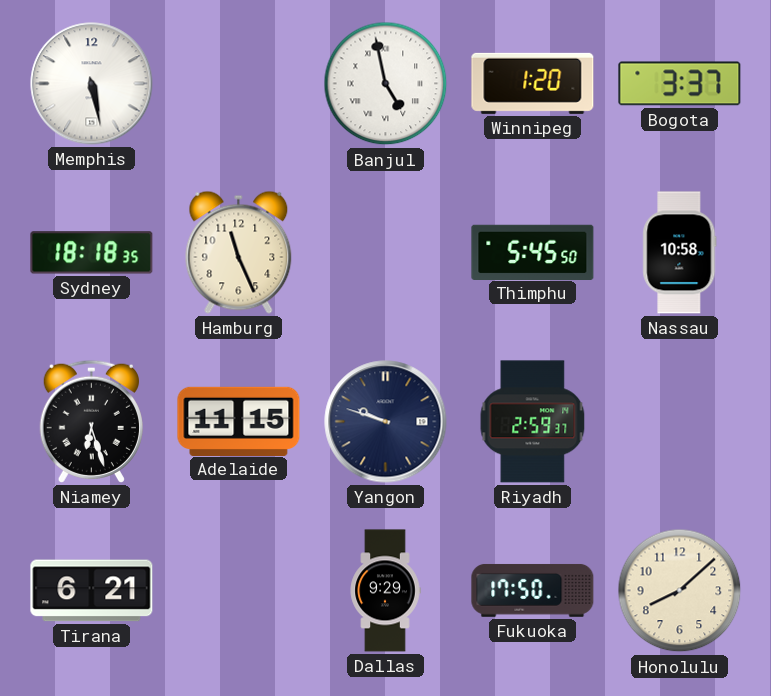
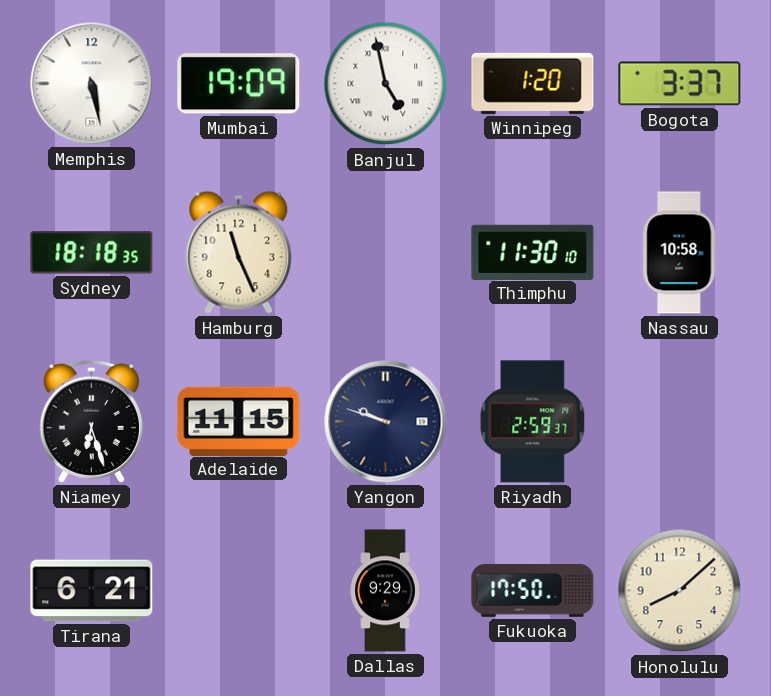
Mumbai: none -> 19:09
Thimphu: 5:45 -> 11:30
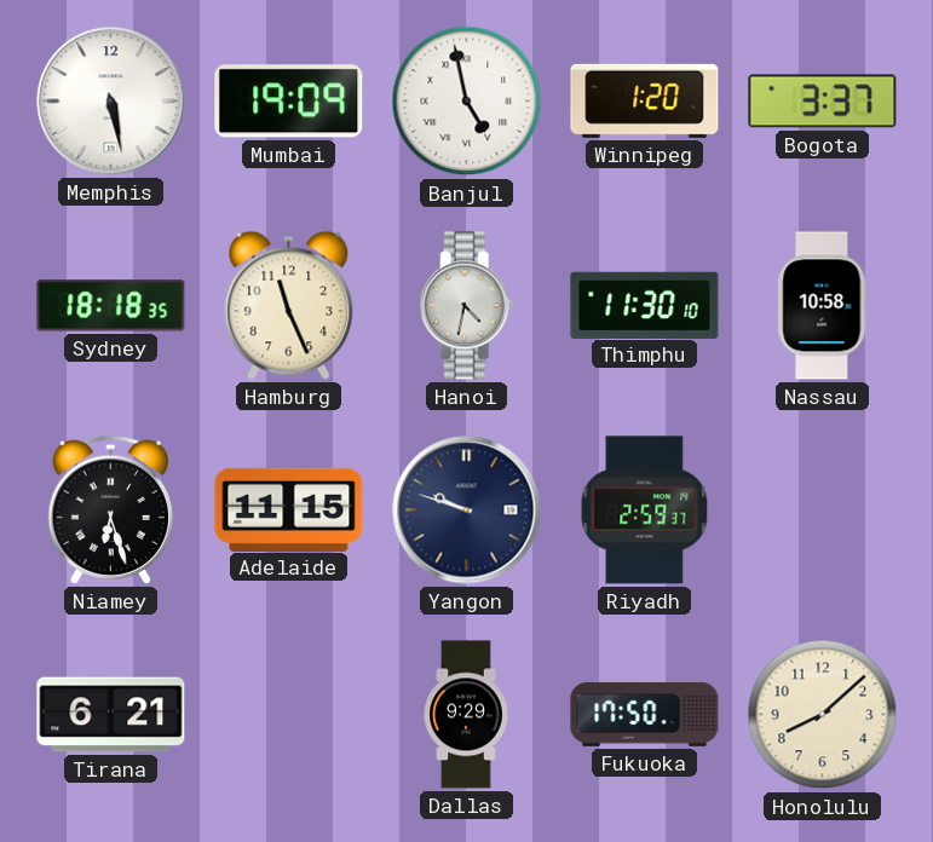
Hanoi: none -> 4:32
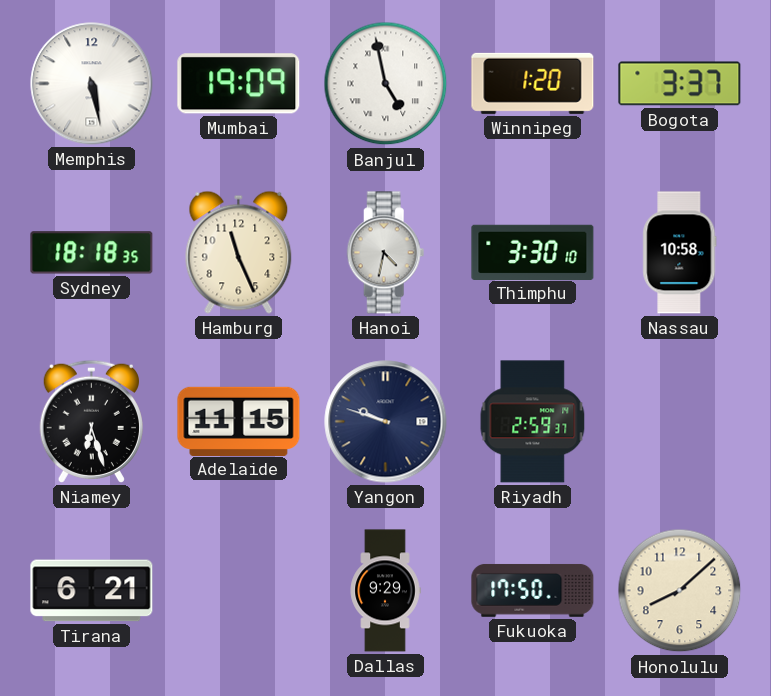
Thimphu: 11:30 -> 3:30
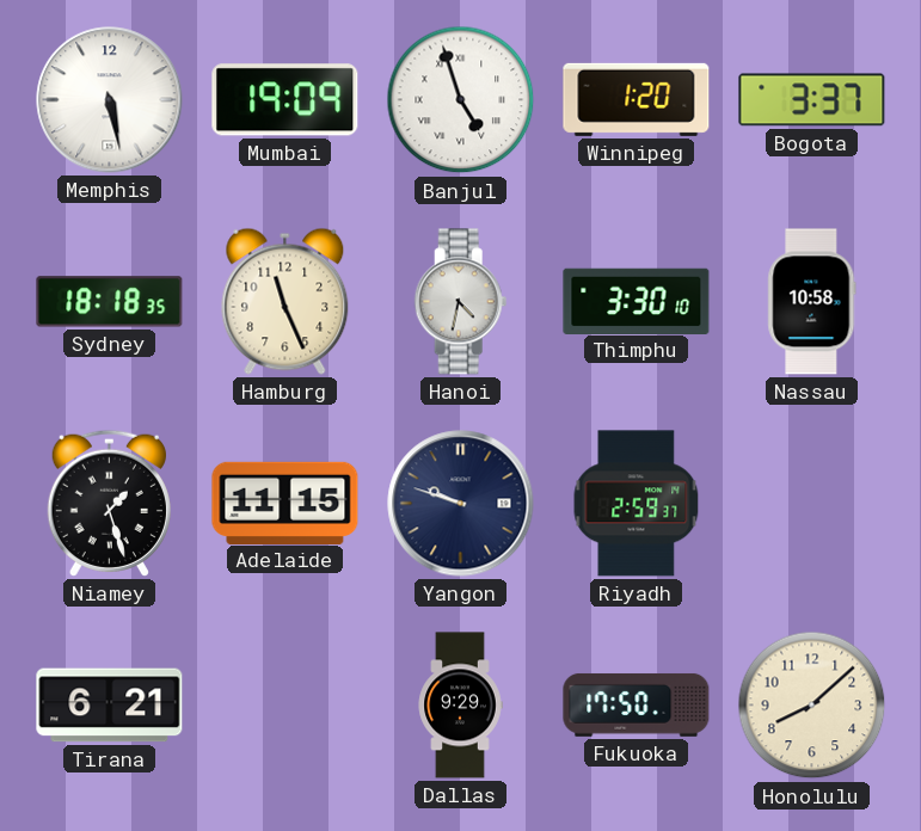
Banjul: 4:58 -> 4:57
Niamey: 6:27 -> 1:27
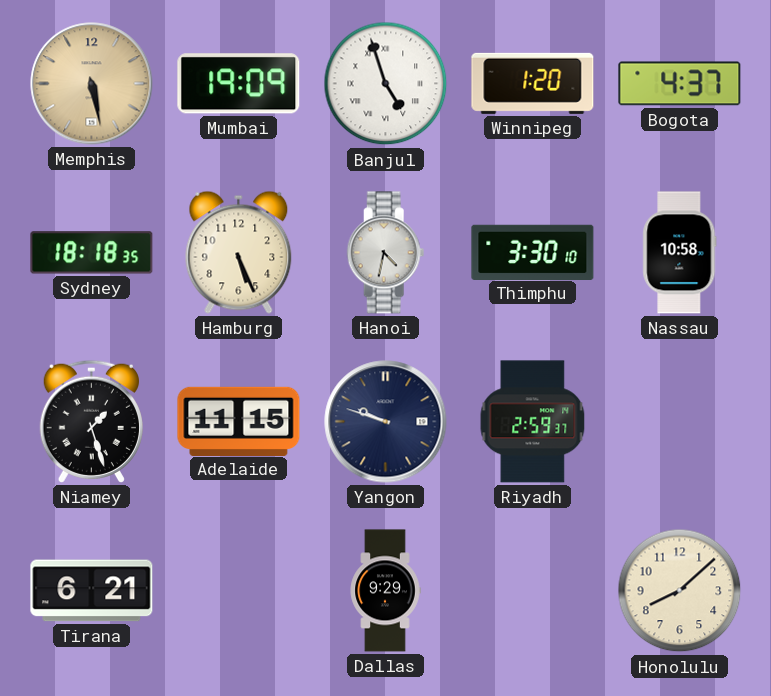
Memphis dial: white -> champagne
Bogota: 3:37 -> 4:37
Hamburg: 11:26 -> 5:26
Fukuoka: 17:50 -> none
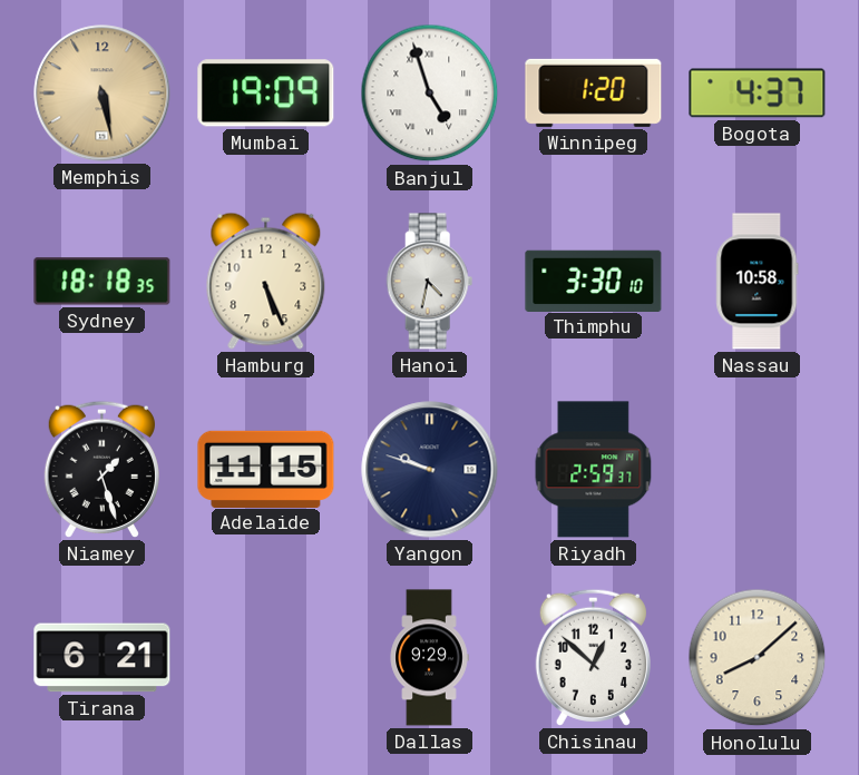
Chisinau: none -> 12:52
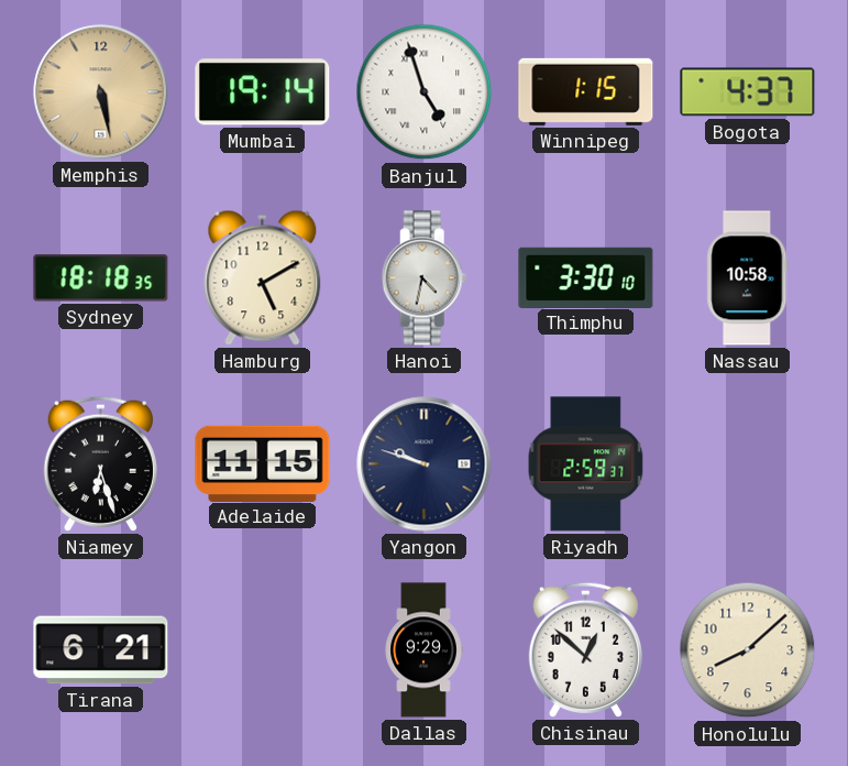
Mumbai: 19:09 -> 19:14
Winnipeg: 1:20 -> 1:15
Hamburg: 5:26 -> 5:10
Niamey: 1:27 -> 6:27
